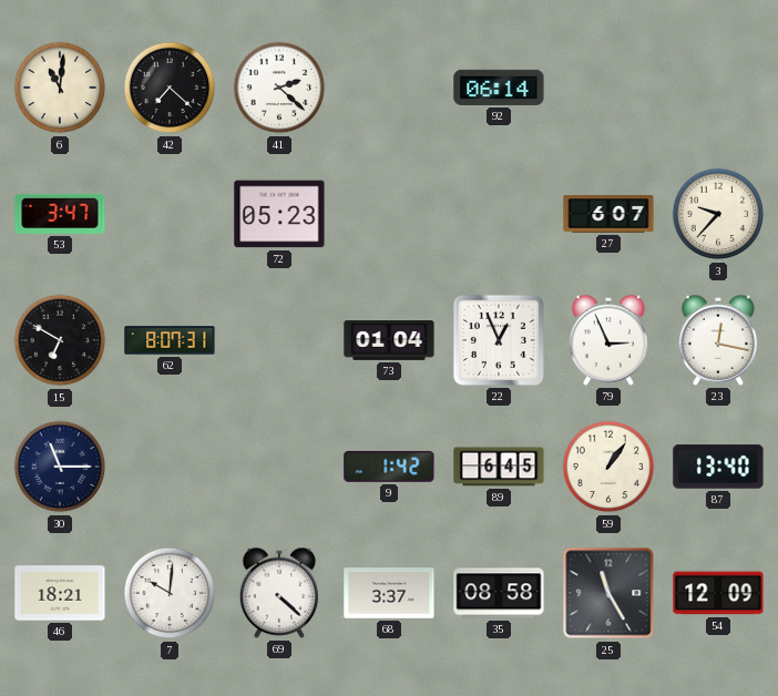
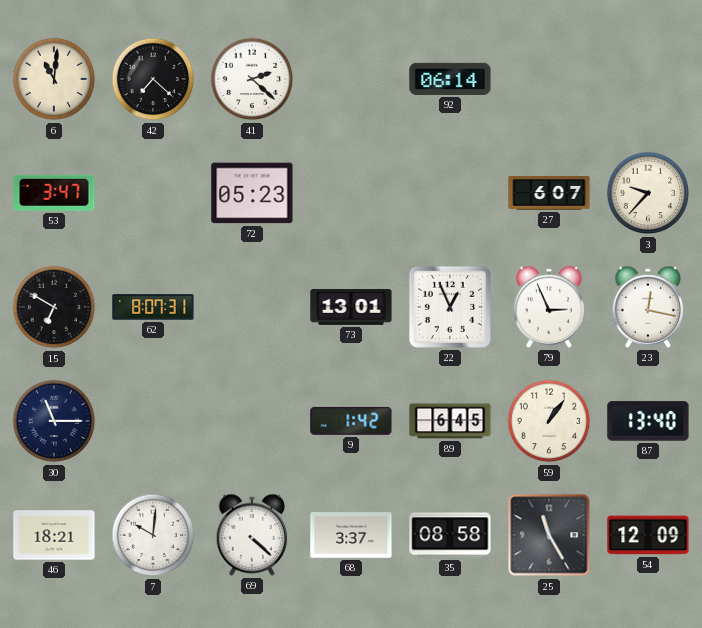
73: 01:04 -> 13:01
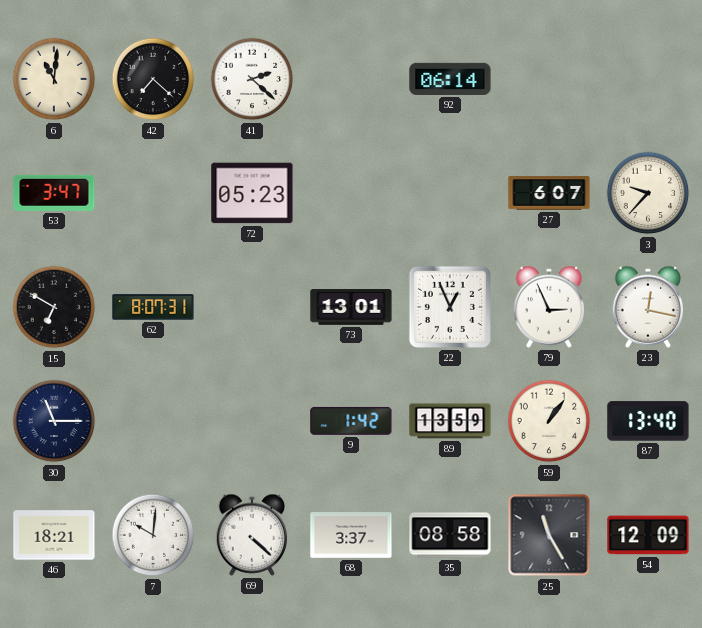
89: 6:45 -> 13:59
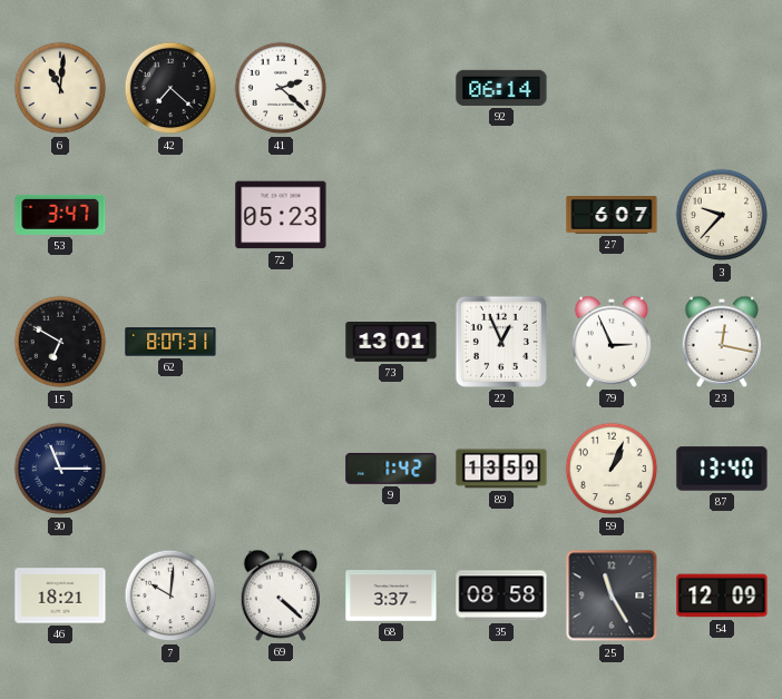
59: 1:06 -> 1:04
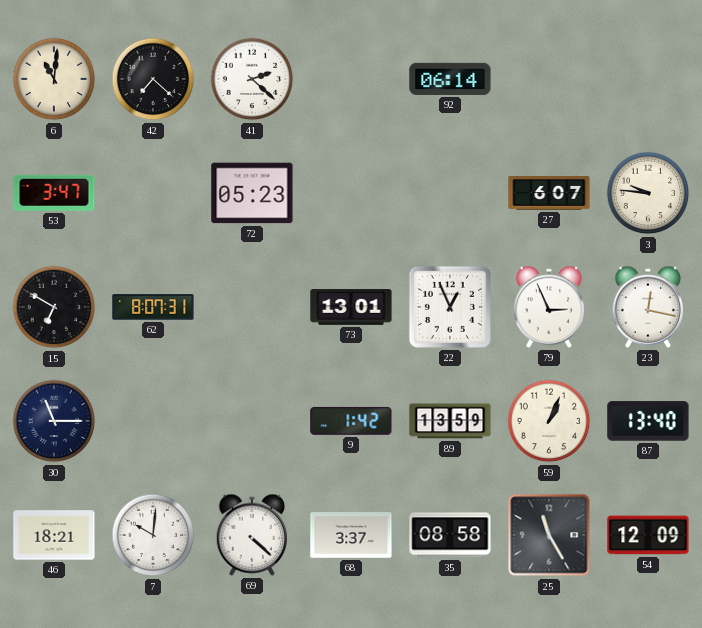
3: 9:37 -> 9:46
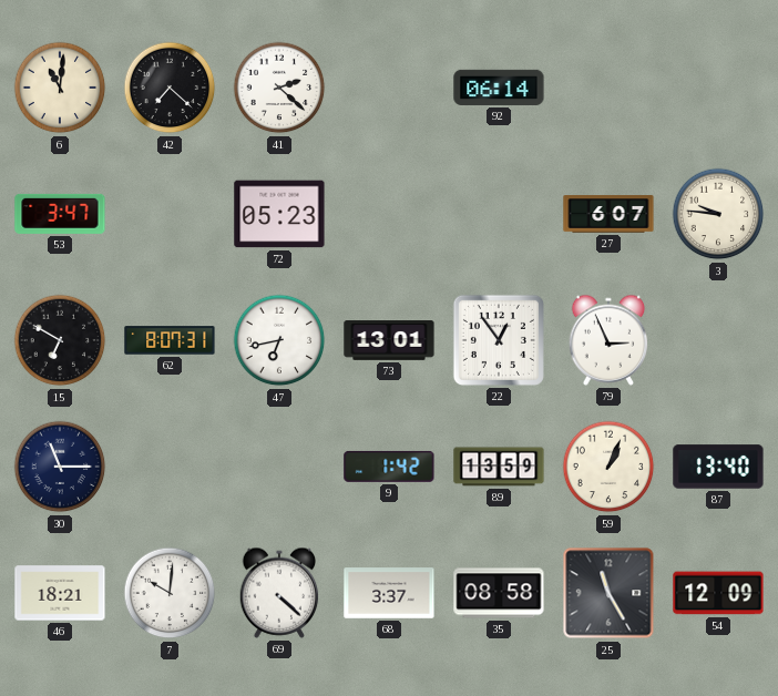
47: none -> 6:43
22: 12:56 -> 12:54
23: 12:17 -> none
